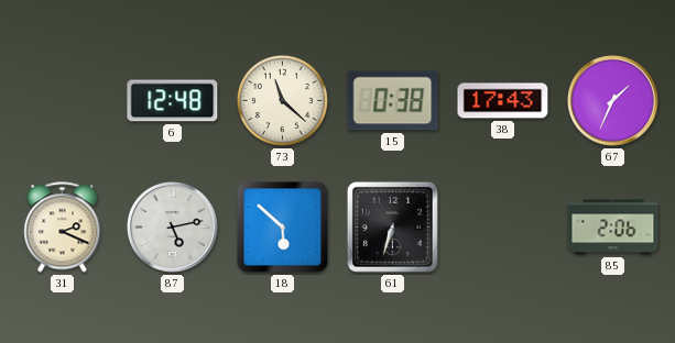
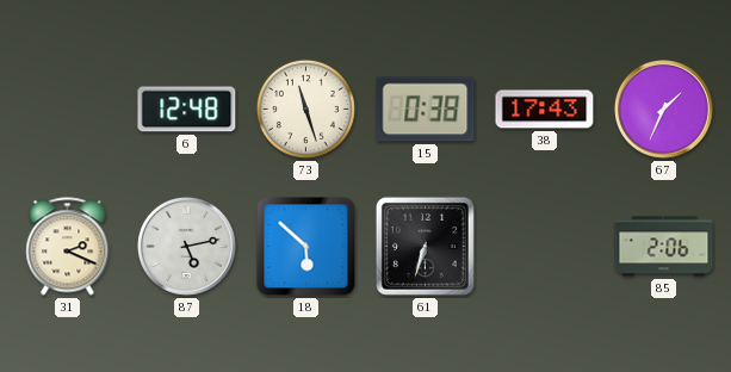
73: 11:22 -> 11:27
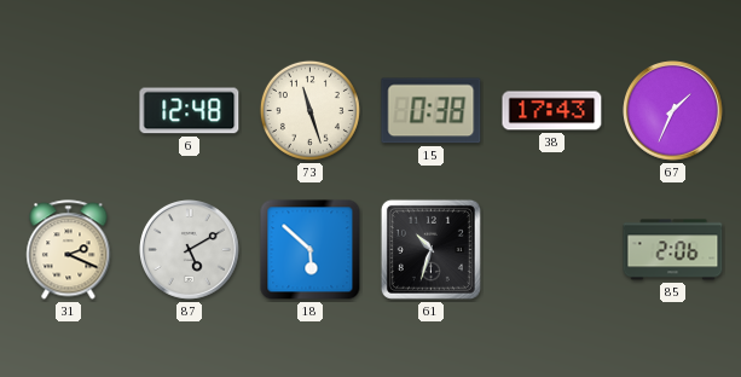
87: 5:13 -> 5:10
61: 6:33 -> 10:33
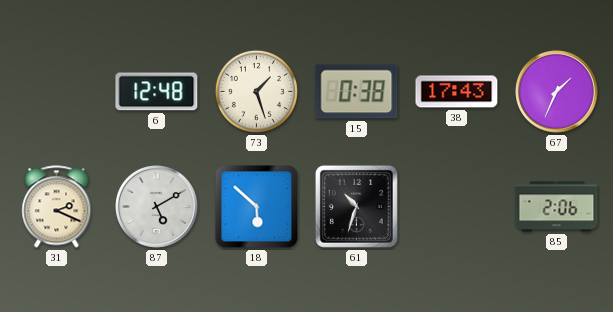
73: 11:27 -> 1:27
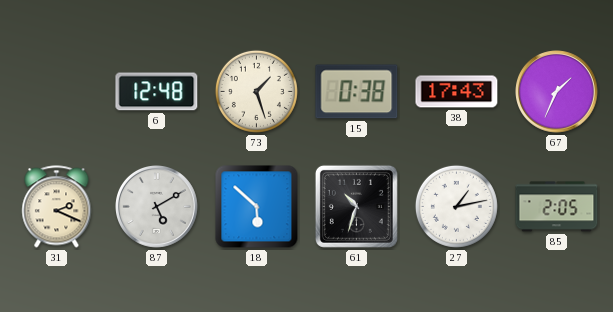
27: none -> 1:13
85: 2:06 -> 2:05
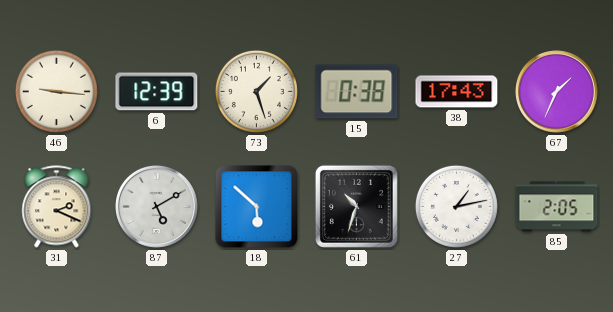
46: none -> 9:16
6: 12:48 -> 12:39
